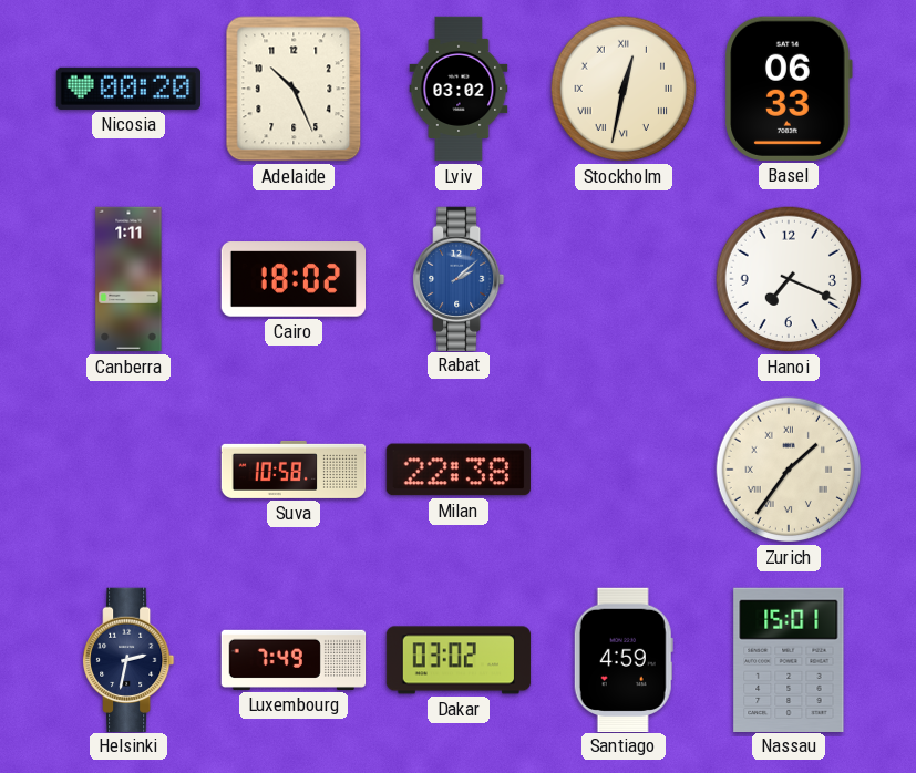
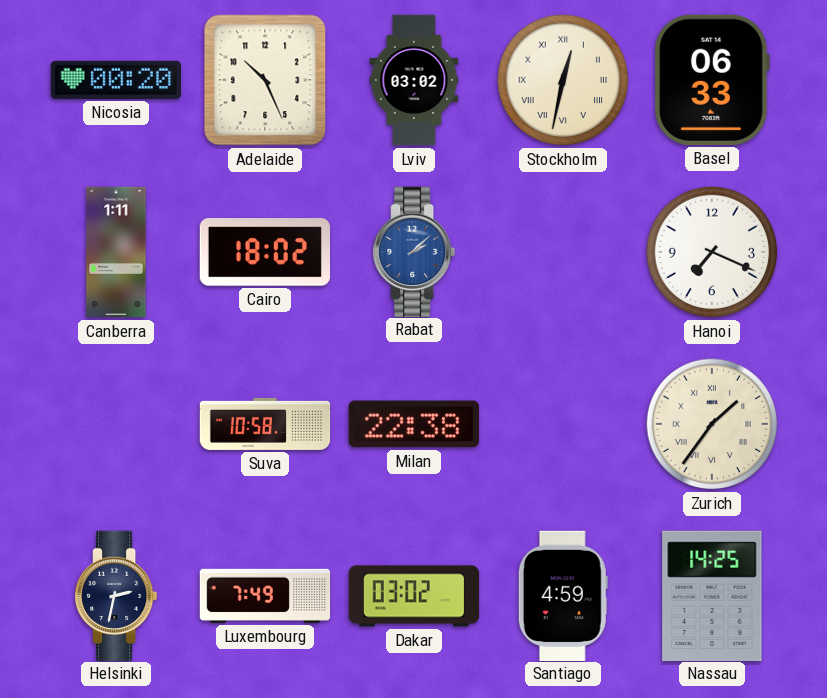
Nassau: 15:01 -> 14:25
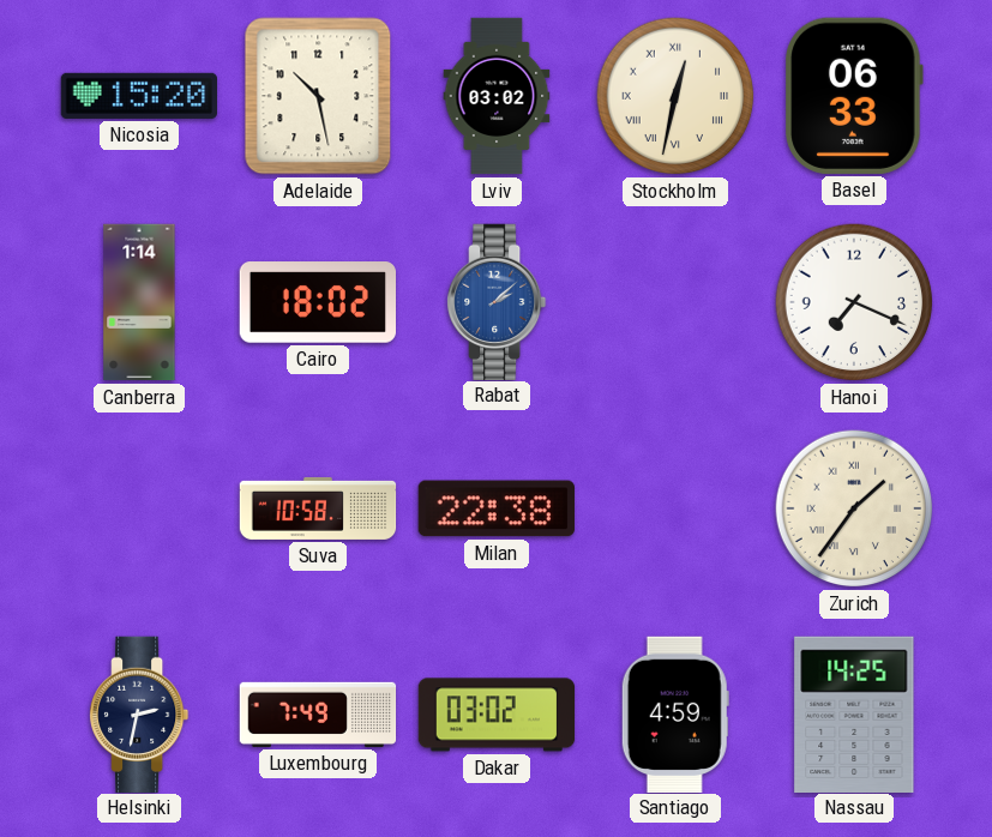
Nicosia: 00:20 -> 15:20
Adelaide: 10:26 -> 10:28
Canberra: 1:11 -> 1:14
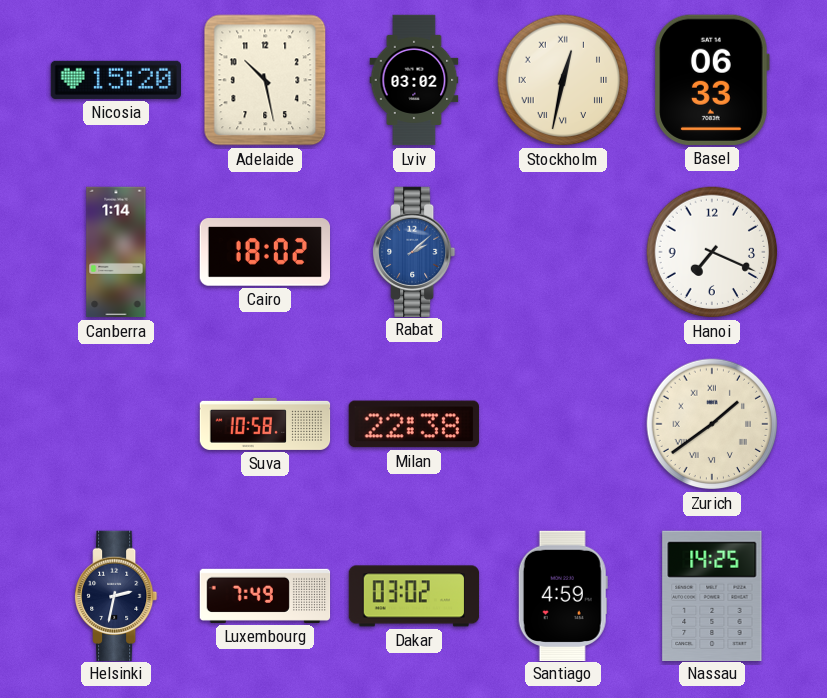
Zurich: 1:36 -> 1:39
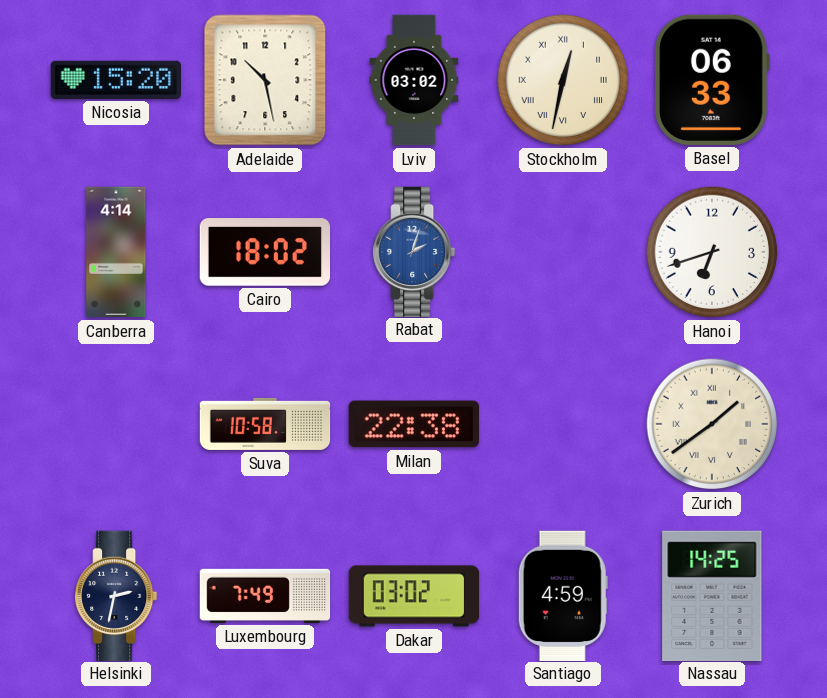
Canberra: 1:14 -> 4:14
Rabat: 2:08 -> 2:03
Hanoi: 7:19 -> 6:42
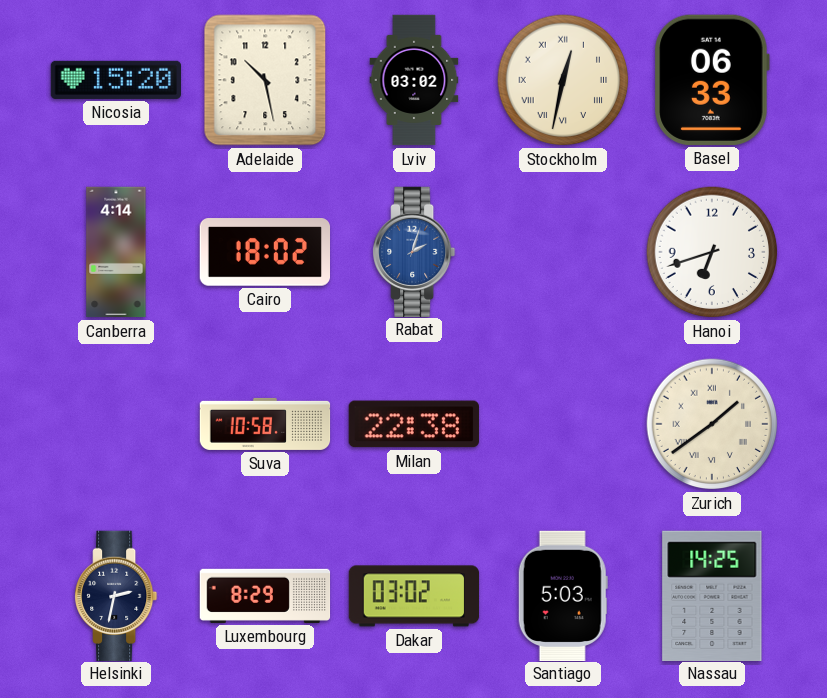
Luxembourg: 7:49 -> 8:29
Santiago: 4:59 -> 5:03
